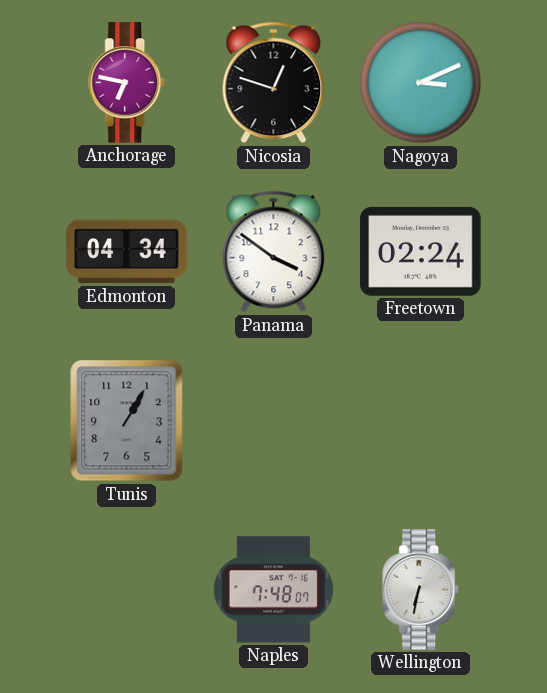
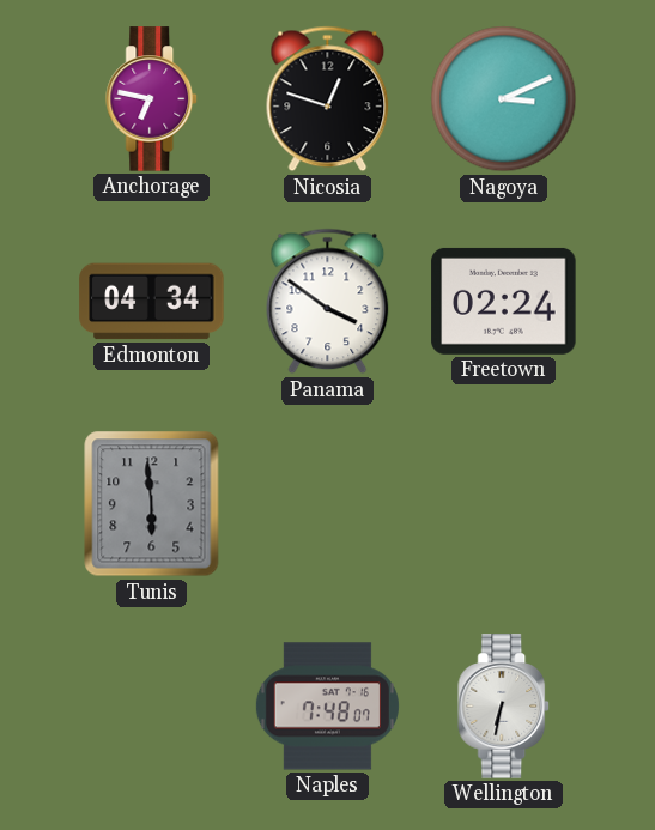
Tunis: 1:05 -> 5:59
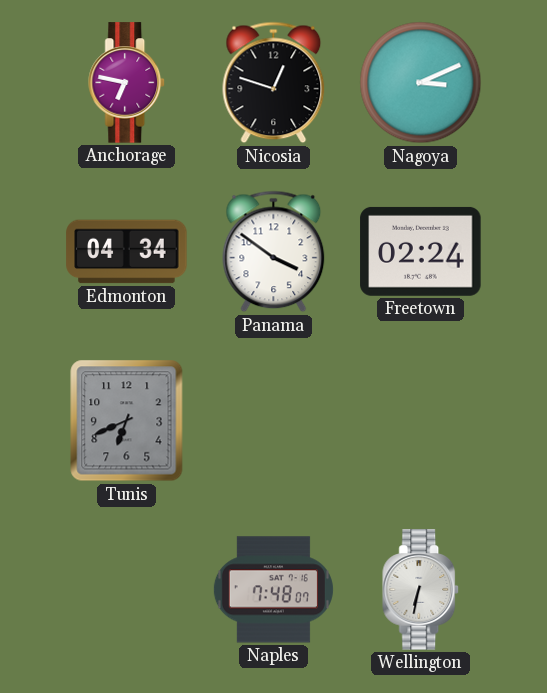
Tunis: 5:59 -> 6:41
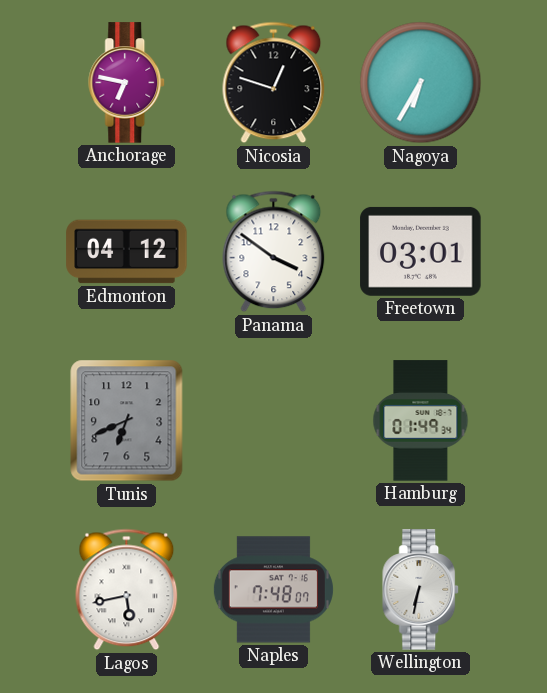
Nagoya: 3:11 -> 6:35
Edmonton: 04:34 -> 04:12
Freetown: 02:24 -> 03:01
Hamburg: none -> 01:49
Lagos: none -> 5:43
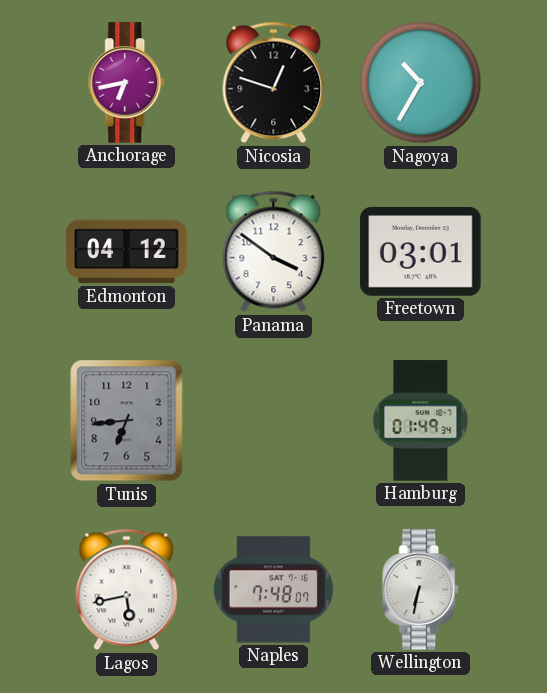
Anchorage: 6:47 -> 6:43
Nagoya: 6:35 -> 10:35
Tunis: 6:41 -> 6:44
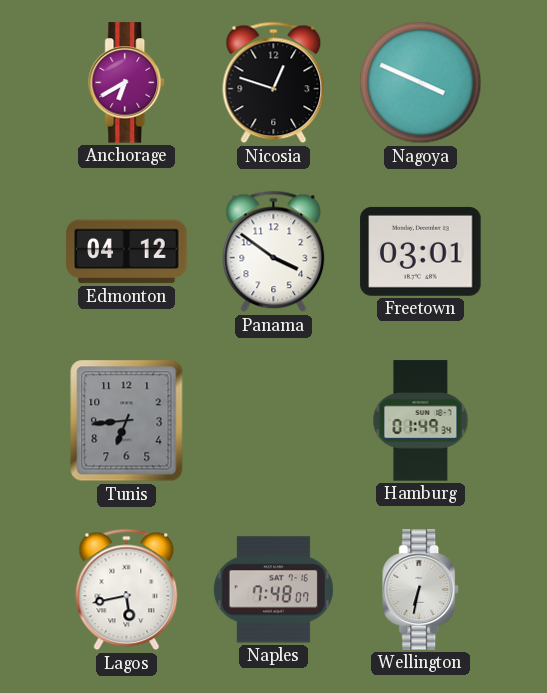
Anchorage: 6:43 -> 6:40
Nagoya: 10:35 -> 3:49
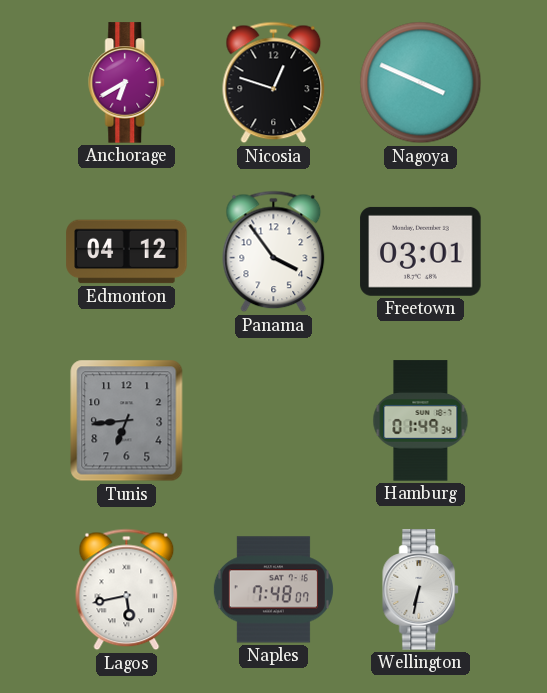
Panama: 3:51 -> 3:54
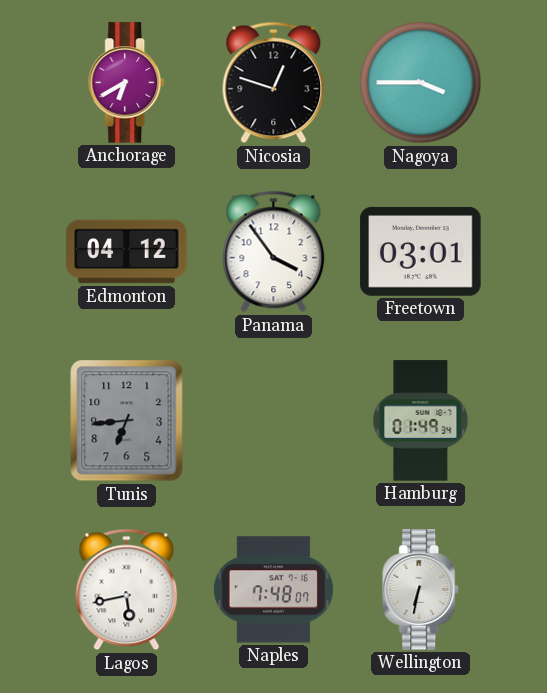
Nagoya: 3:49 -> 3:45
